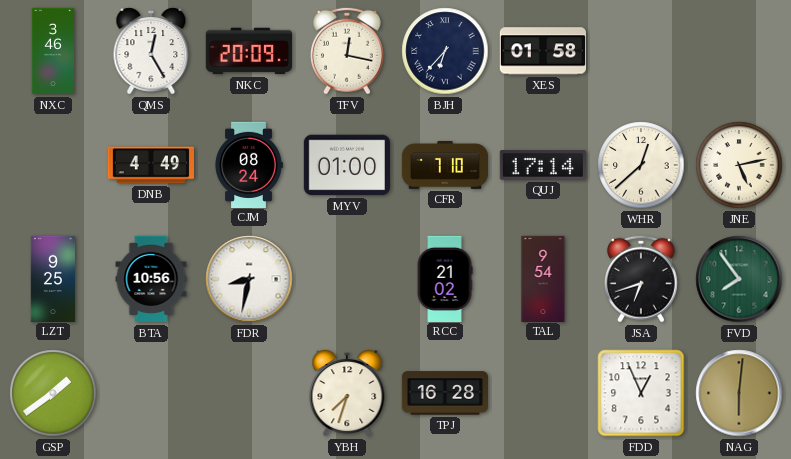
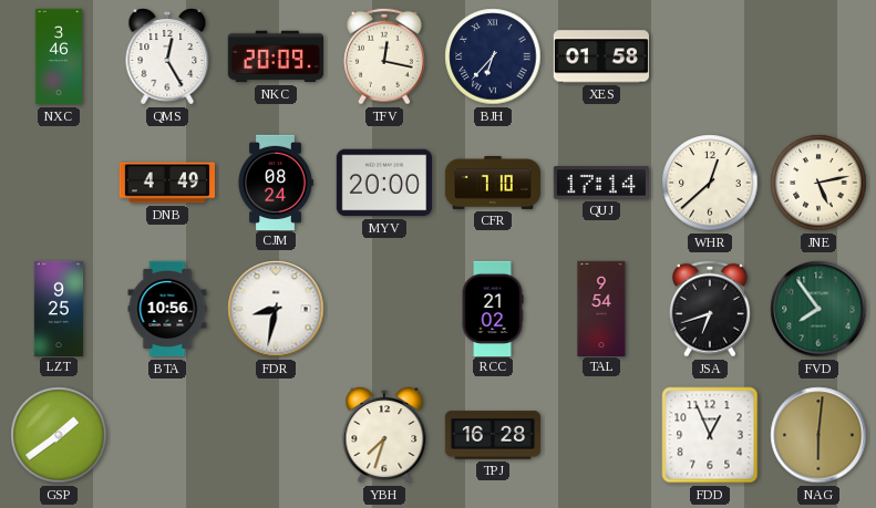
MYV: 01:00 -> 20:00
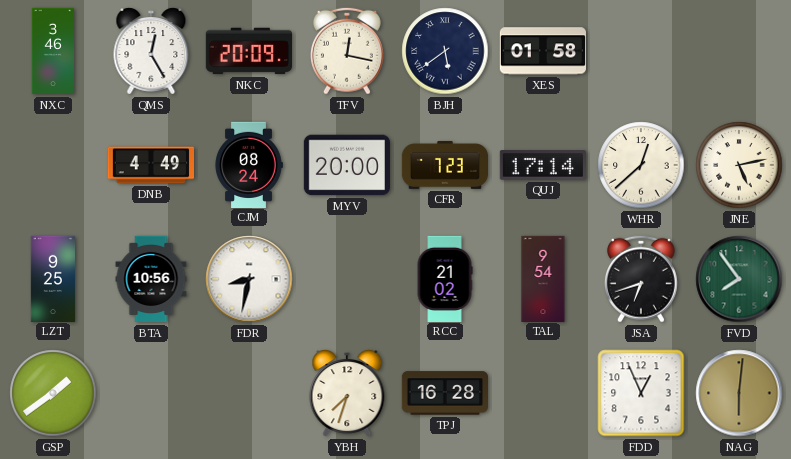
BJH: 6:37 -> 5:39
CFR: 7:10 -> 7:23
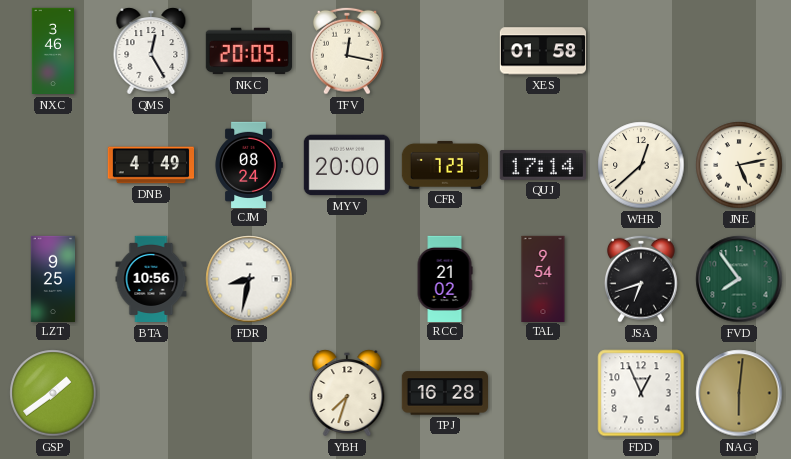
BJH: 5:39 -> none
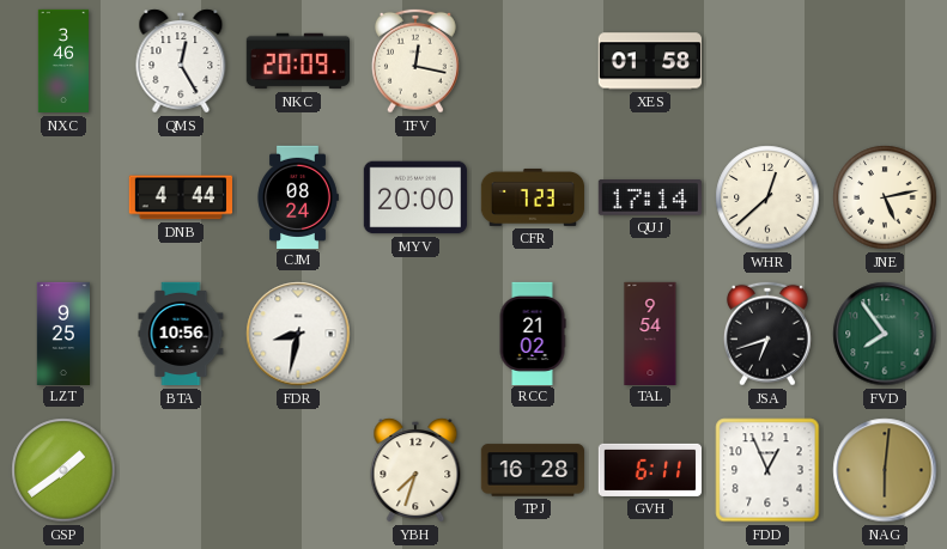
DNB: 4:49 -> 4:44
GVH: none -> 6:11
